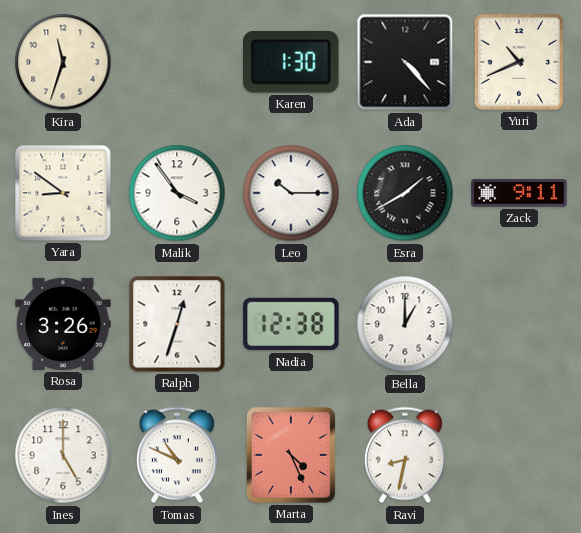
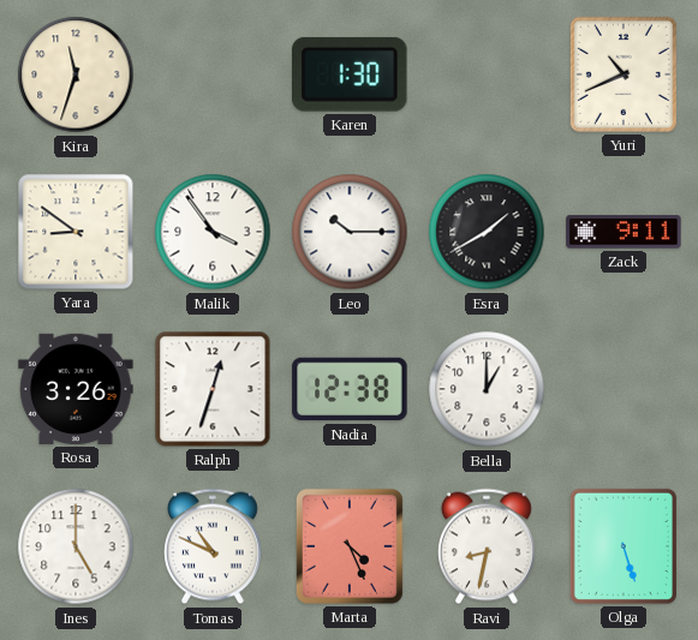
Ada: 4:23 -> none
Olga: none -> 5:27
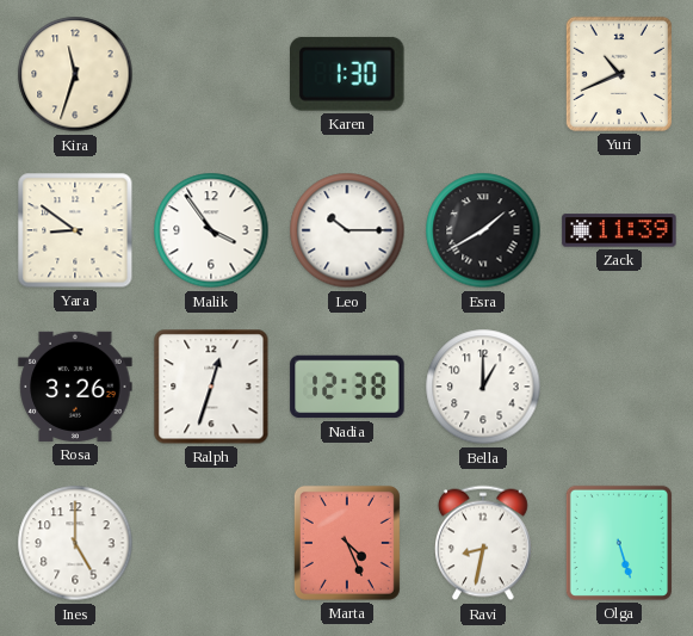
Zack: 9:11 -> 11:39
Tomas: 10:49 -> none
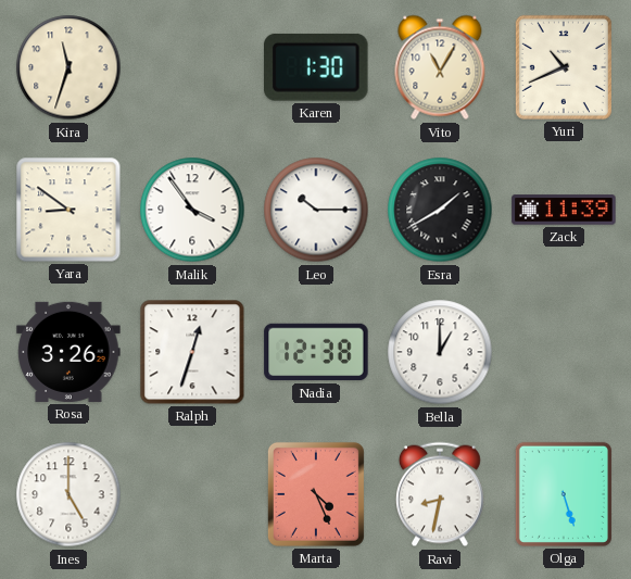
Vito: none -> 11:05
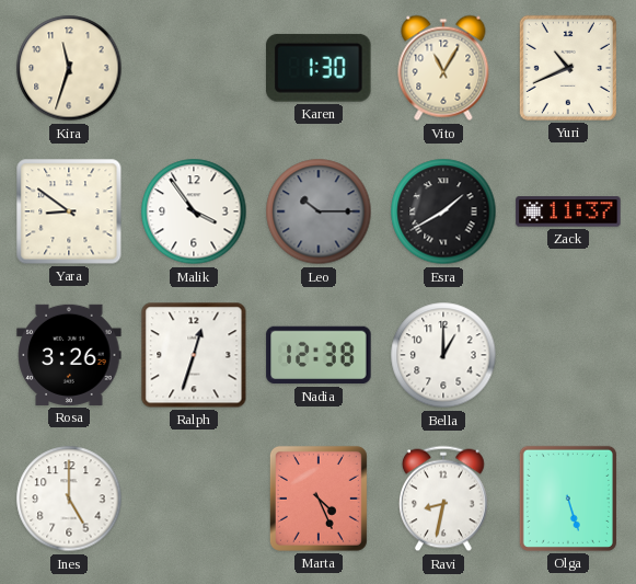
Leo dial: white -> grey
Zack: 11:39 -> 11:37
